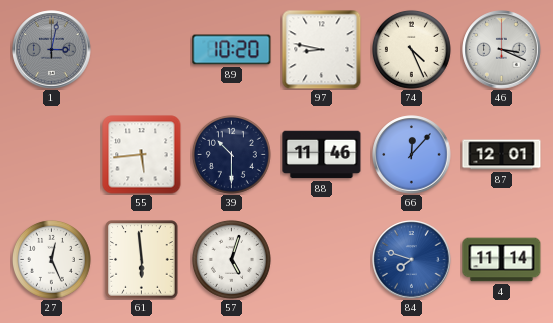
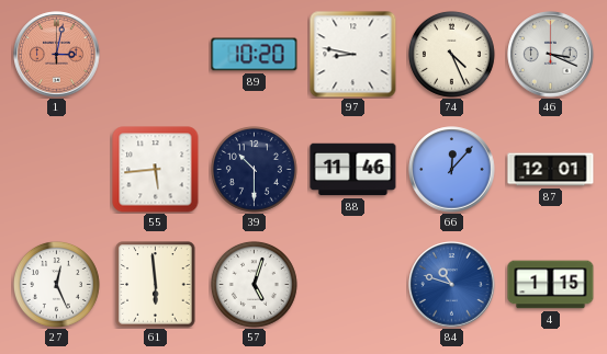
1 dial: grey -> salmon
84: 7:48 -> 10:48
4: 11:14 -> 1:15
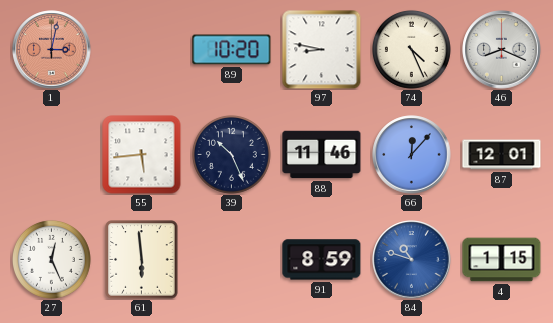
46: 3:19 -> 8:19
39: 10:30 -> 10:26
57: 5:03 -> none
91: none -> 8:59
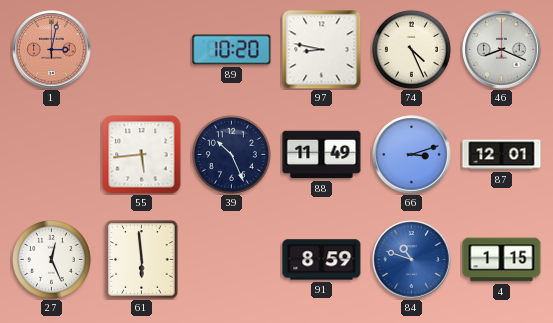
88: 11:46 -> 11:49
66: 12:07 -> 3:12
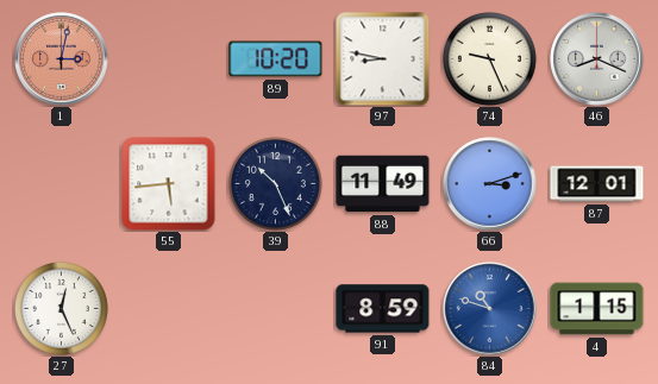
74: 4:26 -> 9:26
61: 5:59 -> none
